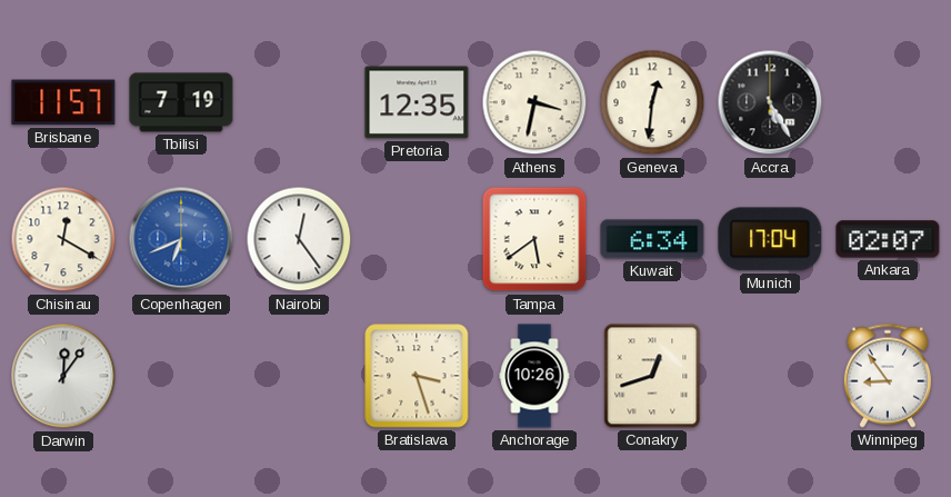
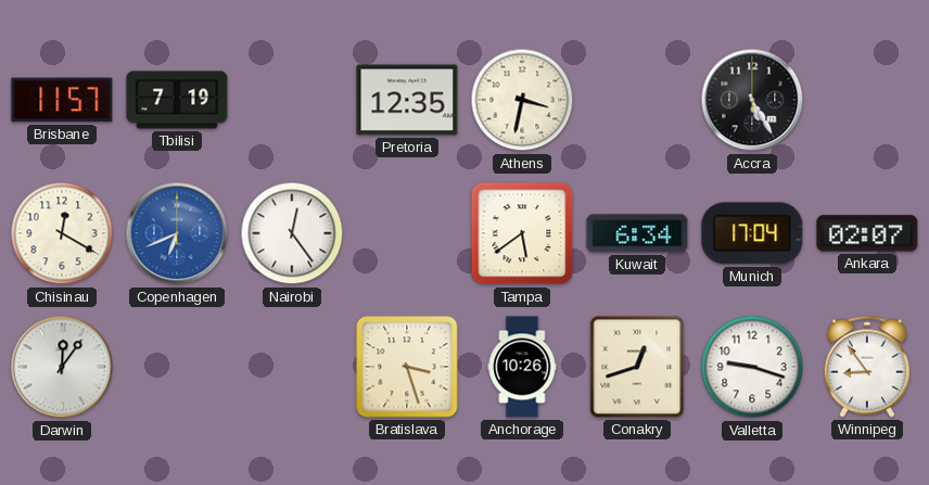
Geneva: 12:31 -> none
Valletta: none -> 9:18
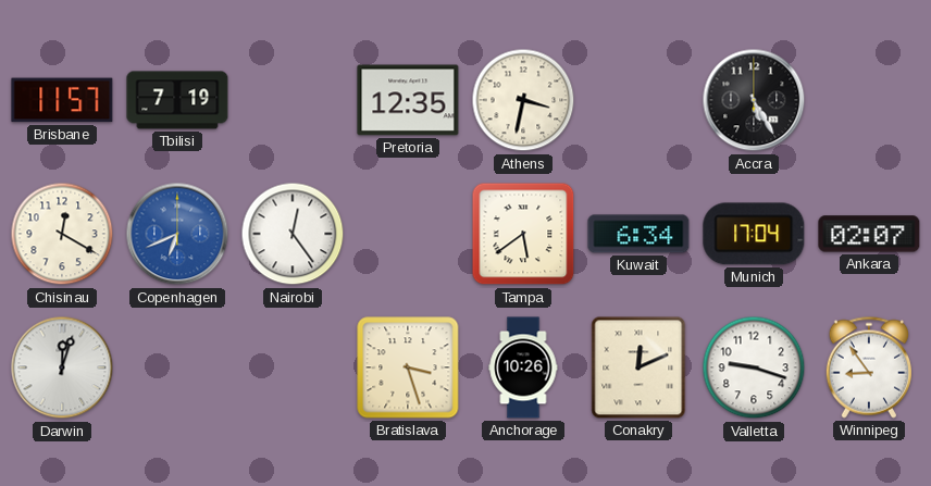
Darwin: 12:06 -> 12:03
Conakry: 12:42 -> 12:11
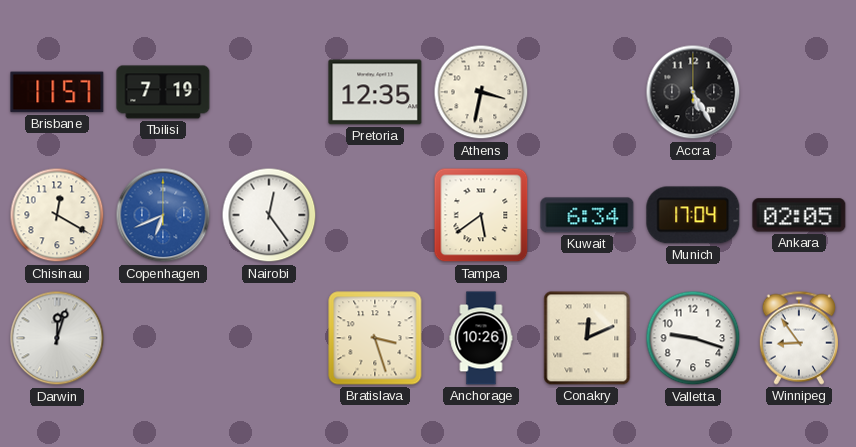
Ankara: 02:07 -> 02:05
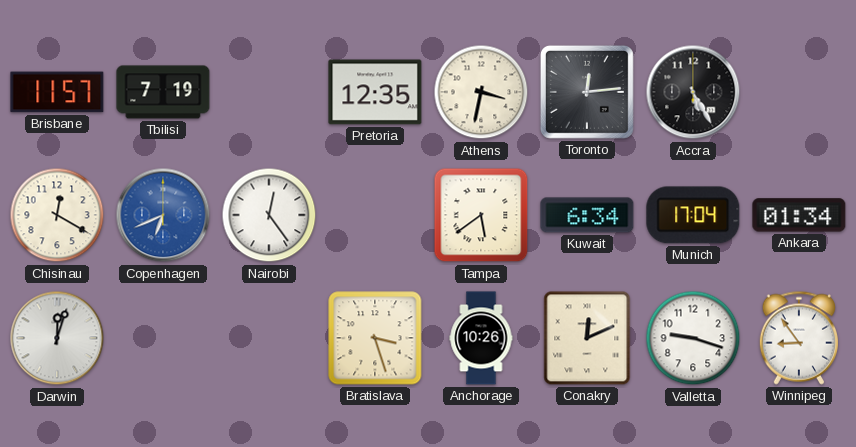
Toronto: none -> 12:14
Ankara: 02:05 -> 01:34
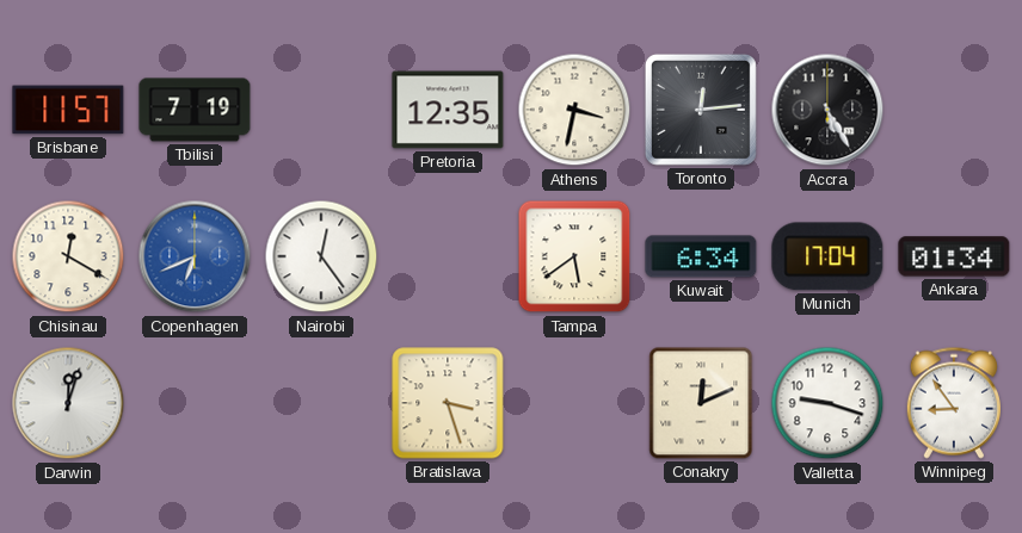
Anchorage: 10:26 -> none
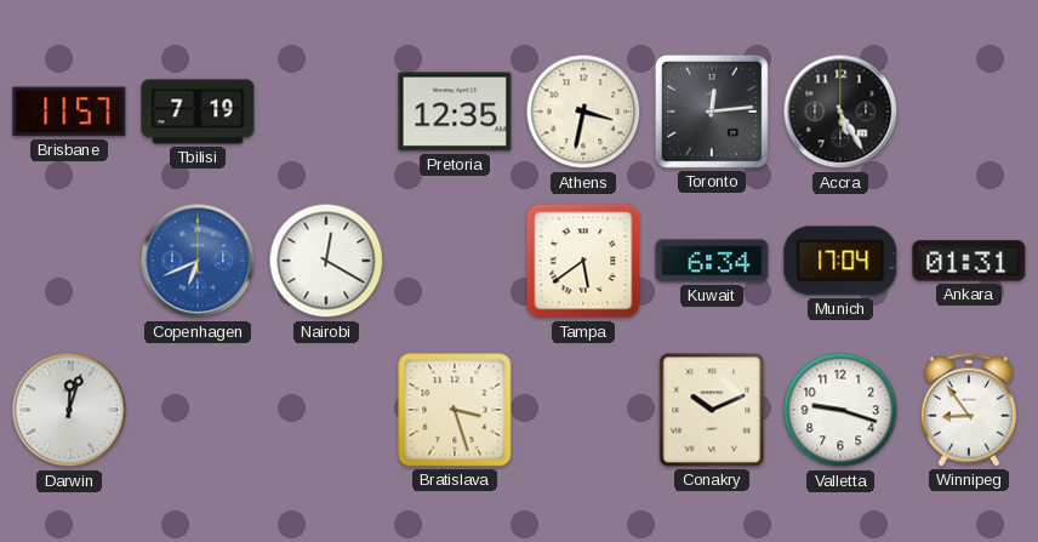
Chisinau: 12:20 -> none
Nairobi: 12:24 -> 12:20
Ankara: 01:34 -> 01:31
Conakry: 12:11 -> 10:11
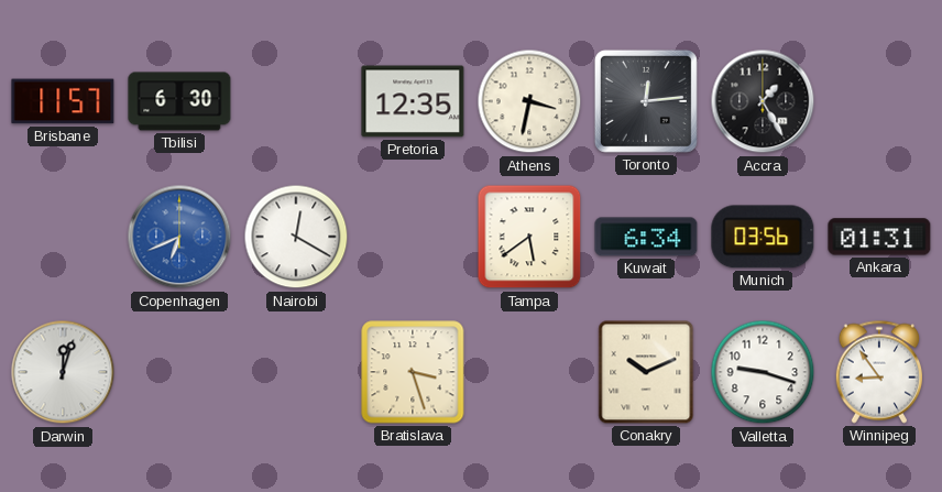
Tbilisi: 7:19 -> 6:30
Accra: 5:25 -> 1:25
Munich: 17:04 -> 03:56
